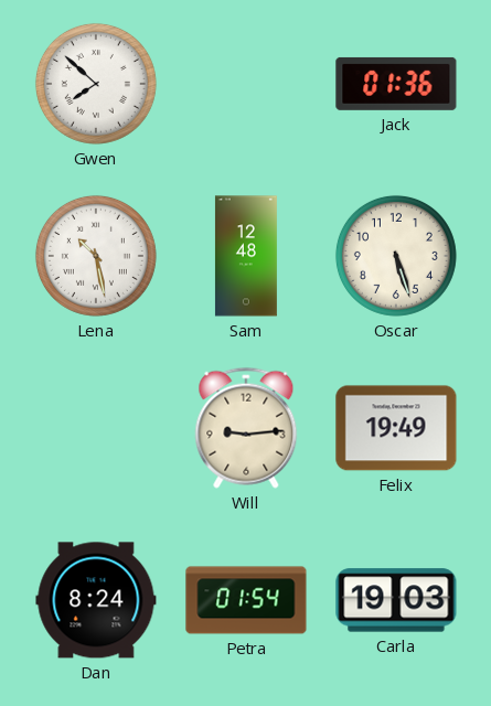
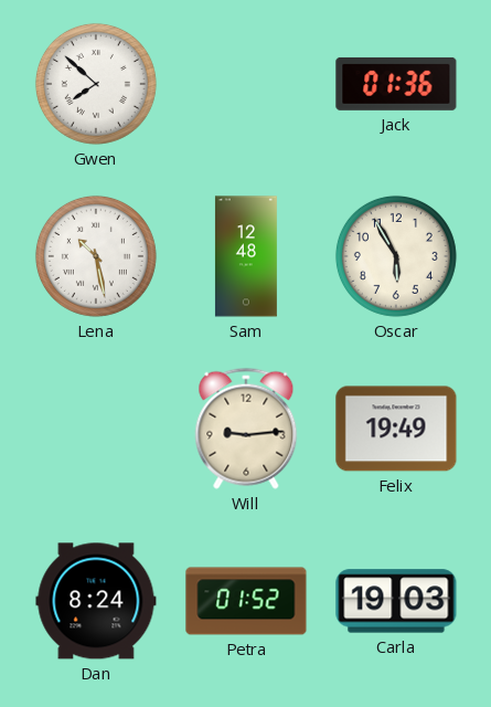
Oscar: 5:27 -> 5:55
Petra: 01:54 -> 01:52
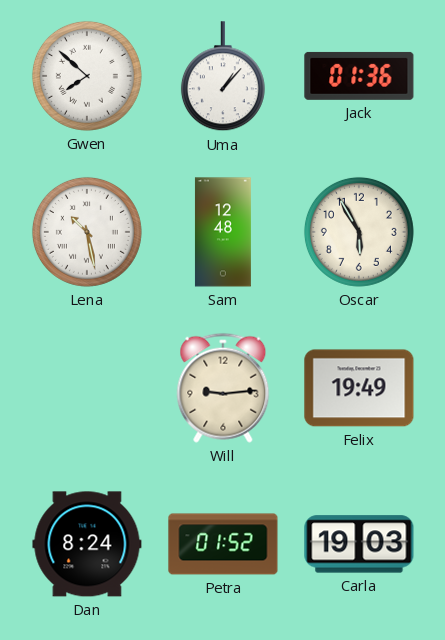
Uma: none -> 1:07
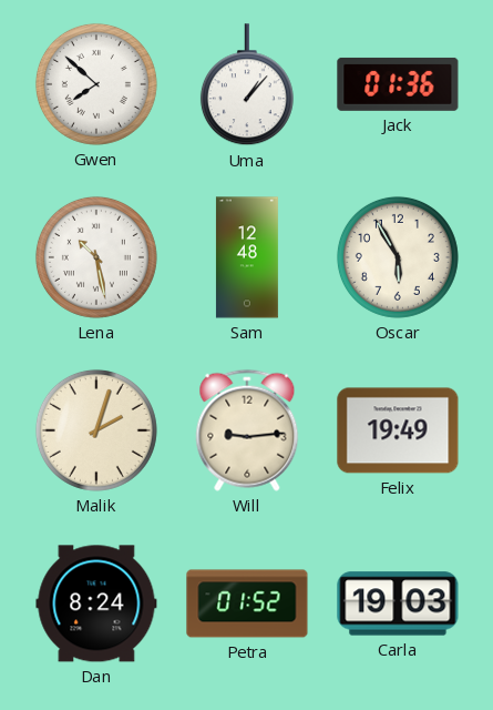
Malik: none -> 2:03
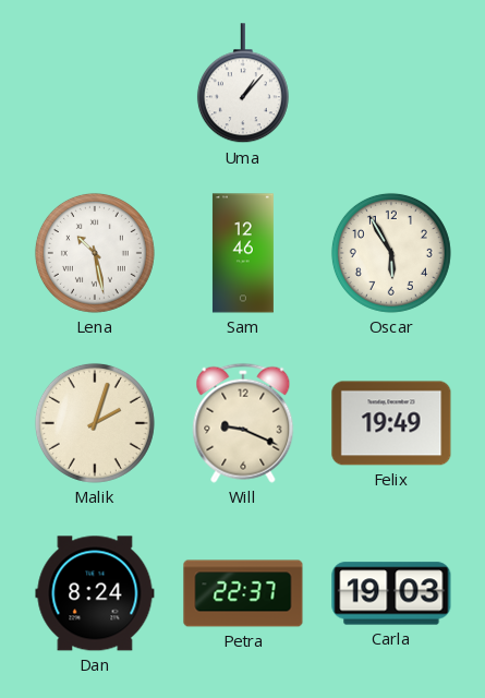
Gwen: 7:52 -> none
Jack: 01:36 -> none
Sam: 12:48 -> 12:46
Will: 9:14 -> 9:19
Petra: 01:52 -> 22:37
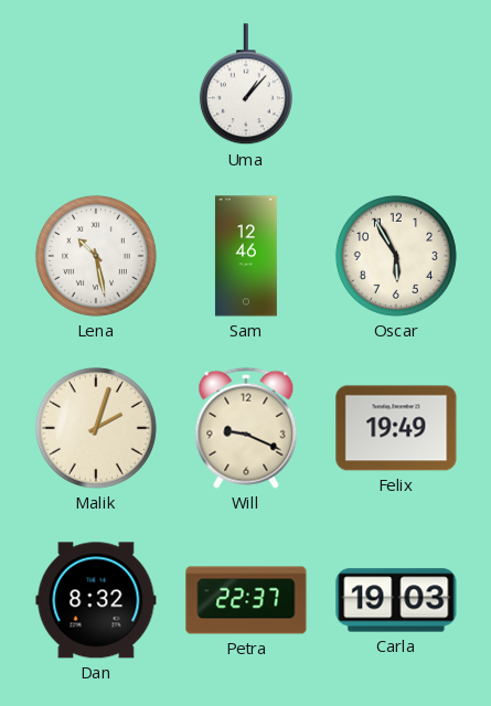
Dan: 8:24 -> 8:32
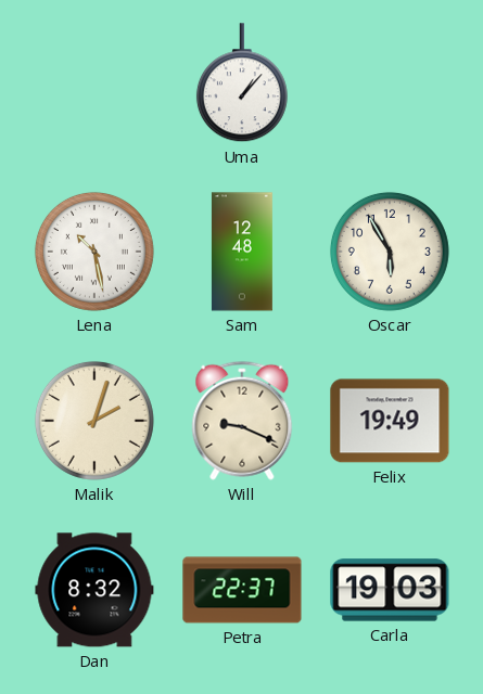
Sam: 12:46 -> 12:48
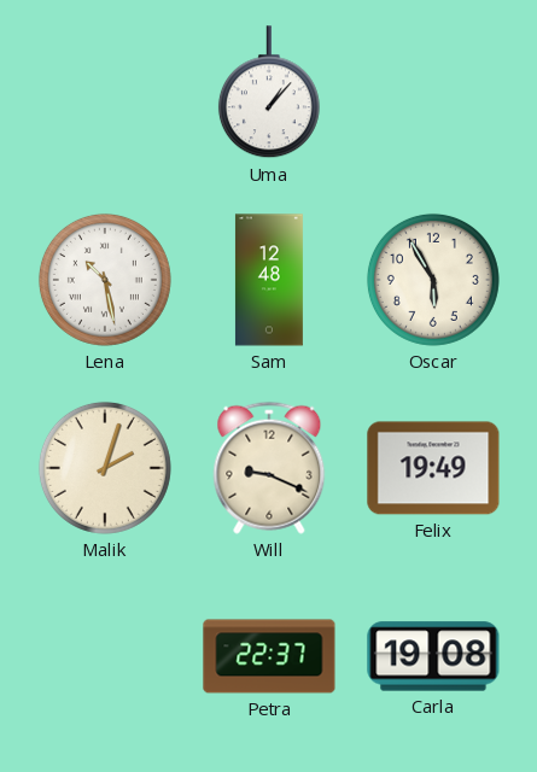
Dan: 8:32 -> none
Carla: 19:03 -> 19:08
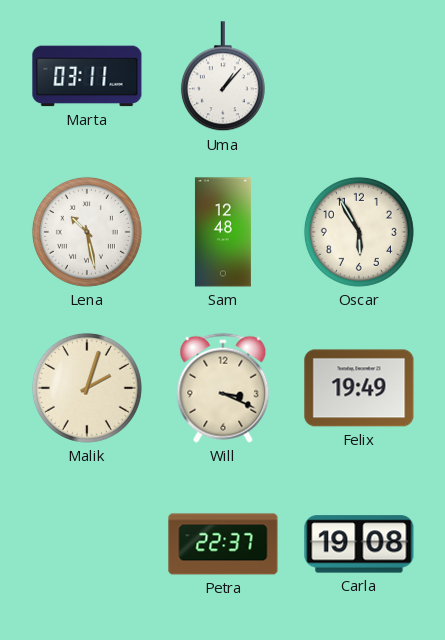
Marta: none -> 03:11
Will: 9:19 -> 3:19
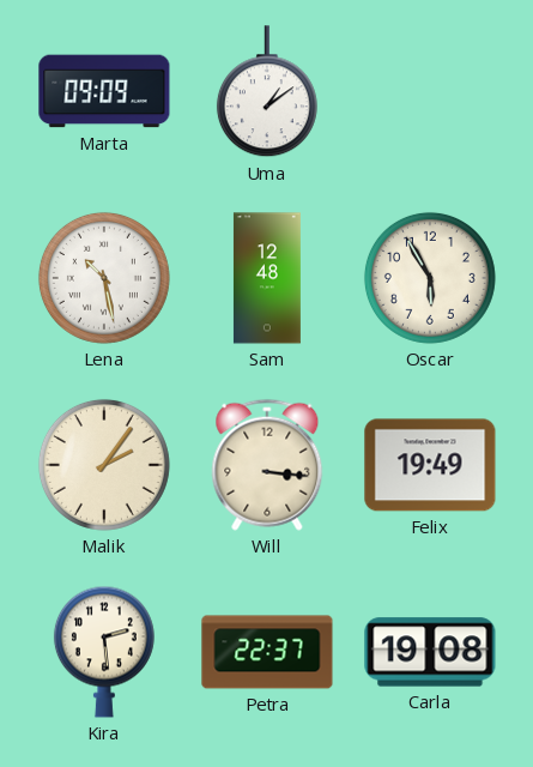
Marta: 03:11 -> 09:09
Uma: 1:07 -> 1:09
Malik: 2:03 -> 2:06
Will: 3:19 -> 3:16
Kira: none -> 2:29
